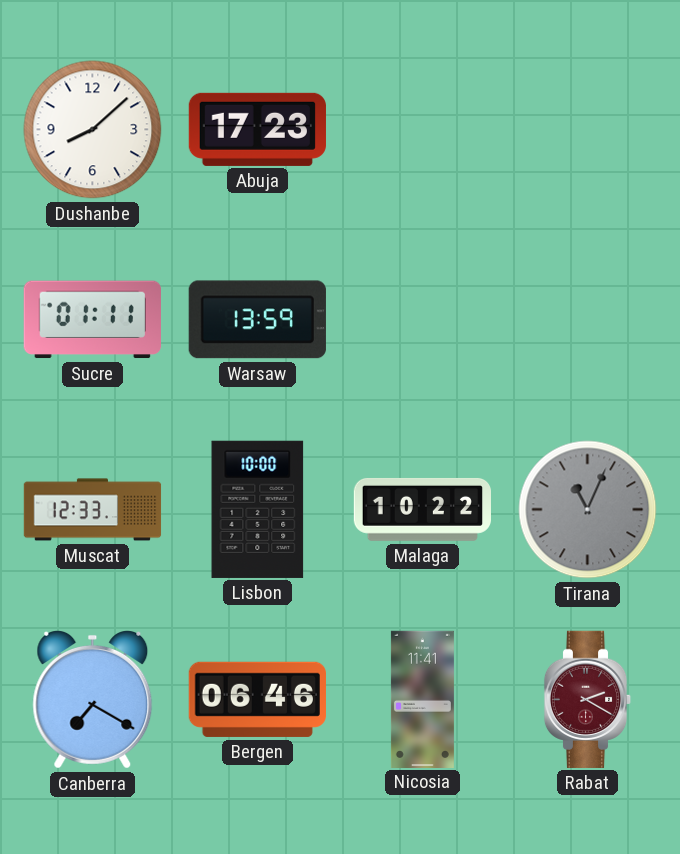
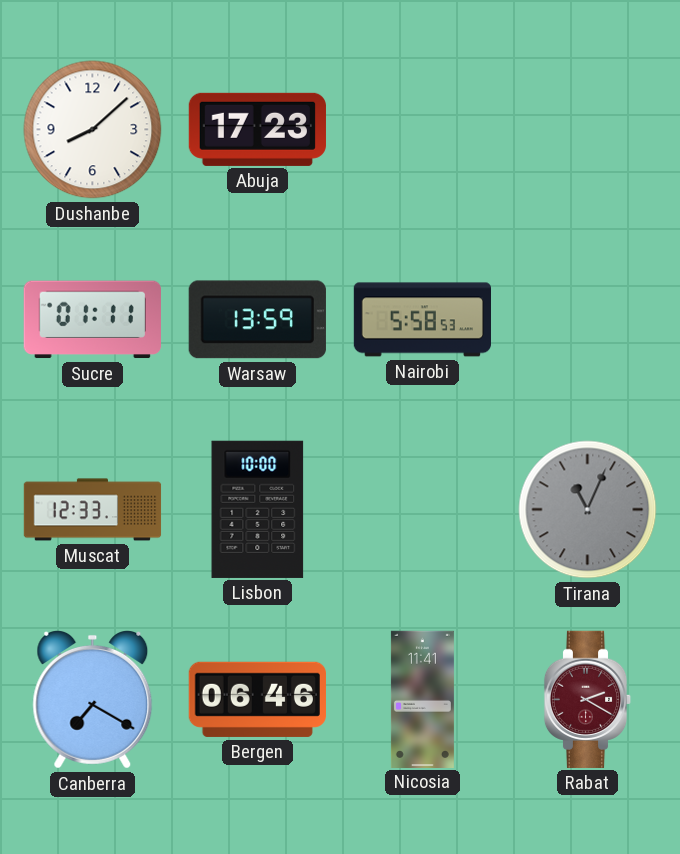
Nairobi: none -> 5:58
Malaga: 10:22 -> none
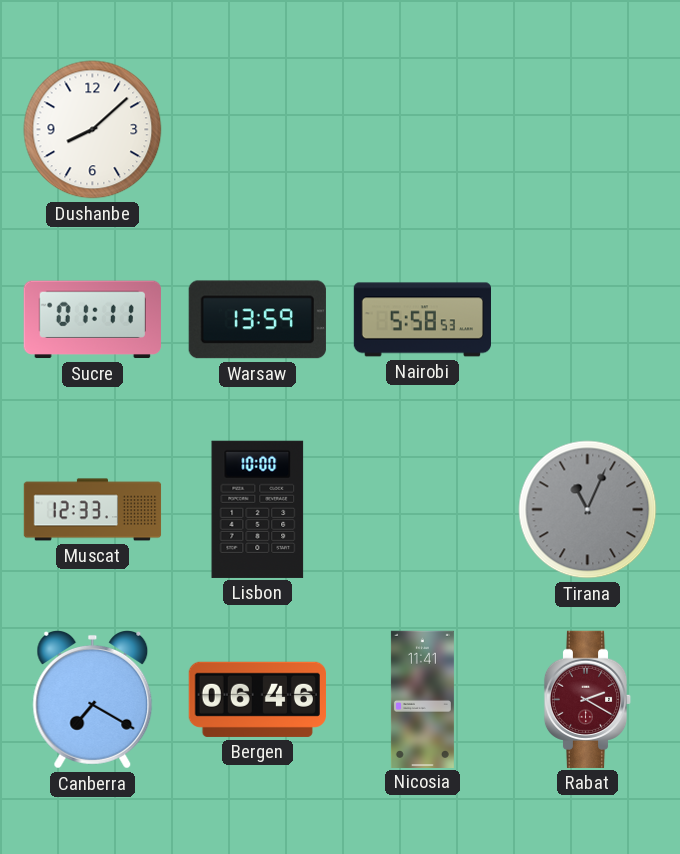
Abuja: 17:23 -> none
